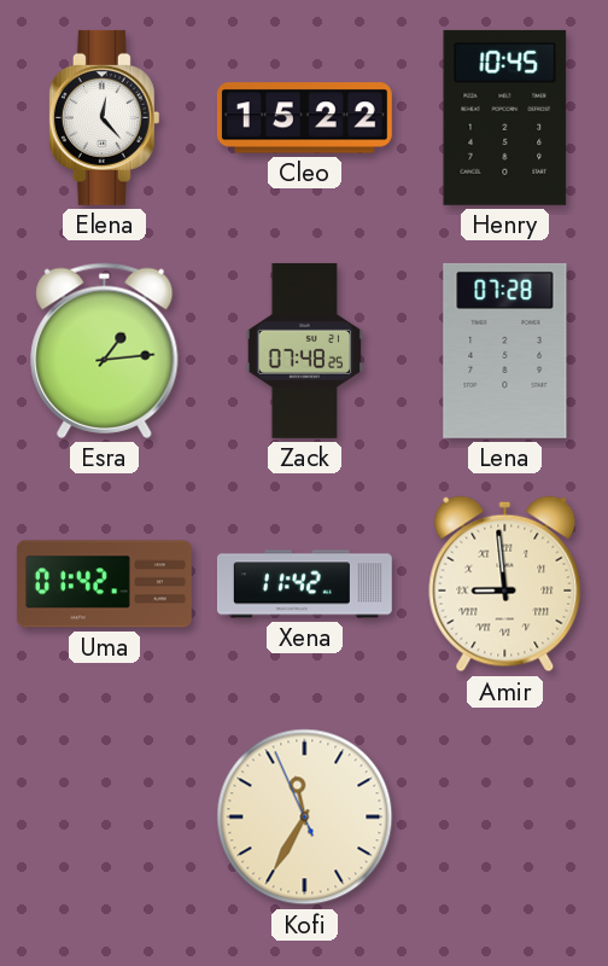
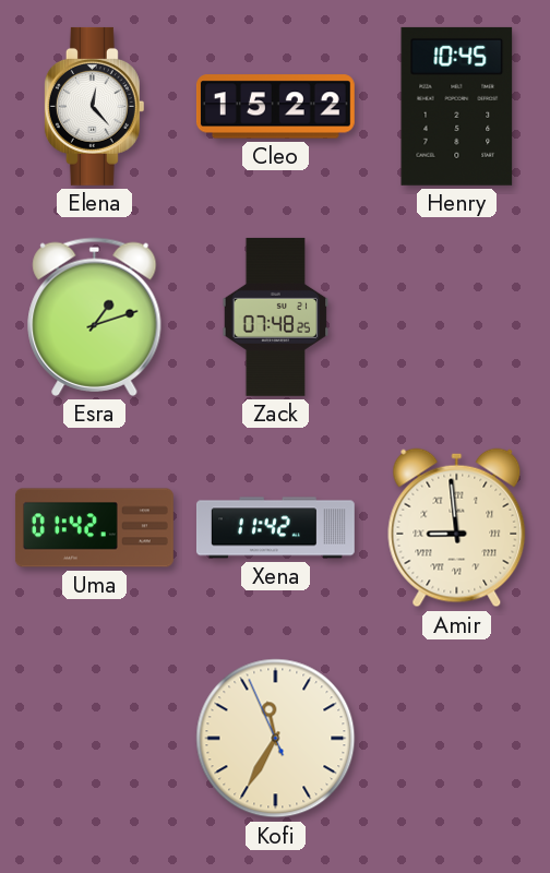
Esra: 1:14 -> 1:12
Lena: 07:28 -> none
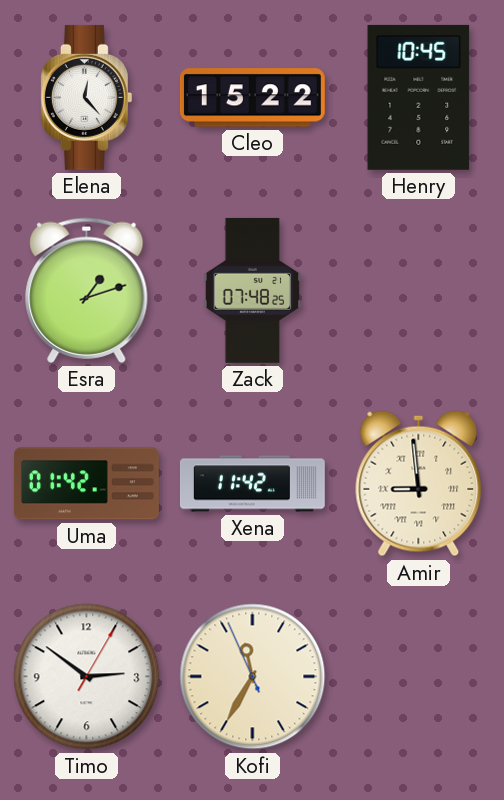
Timo: none -> 2:51
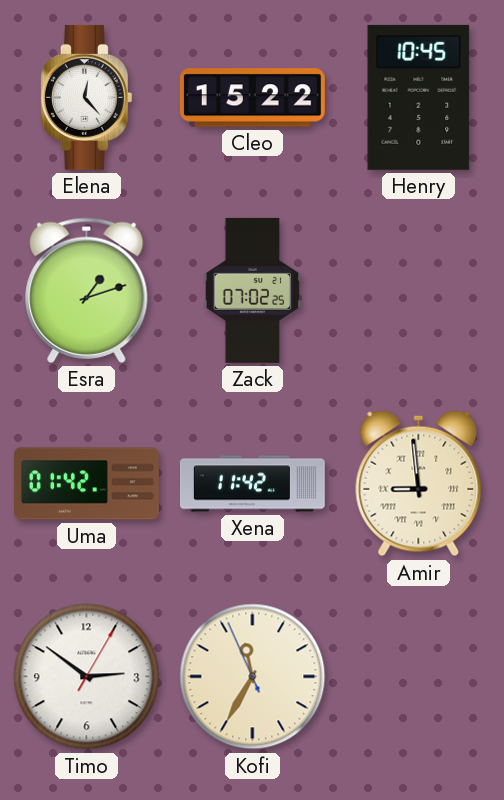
Zack: 07:48 -> 07:02
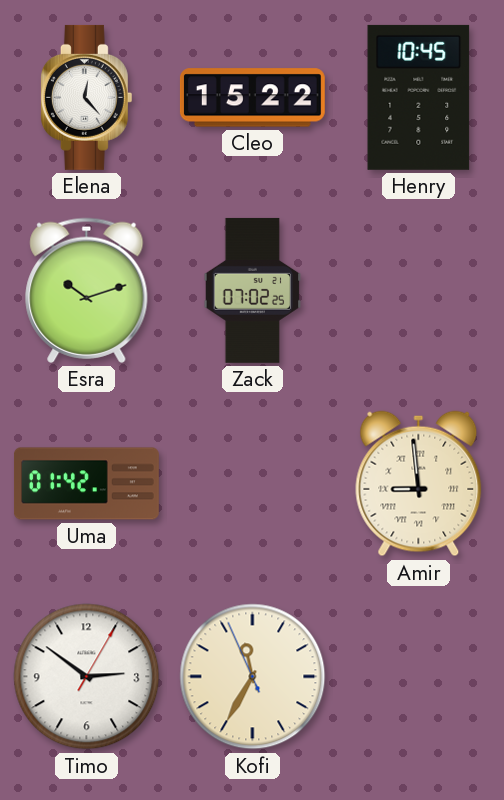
Esra: 1:12 -> 10:12
Xena: 11:42 -> none
